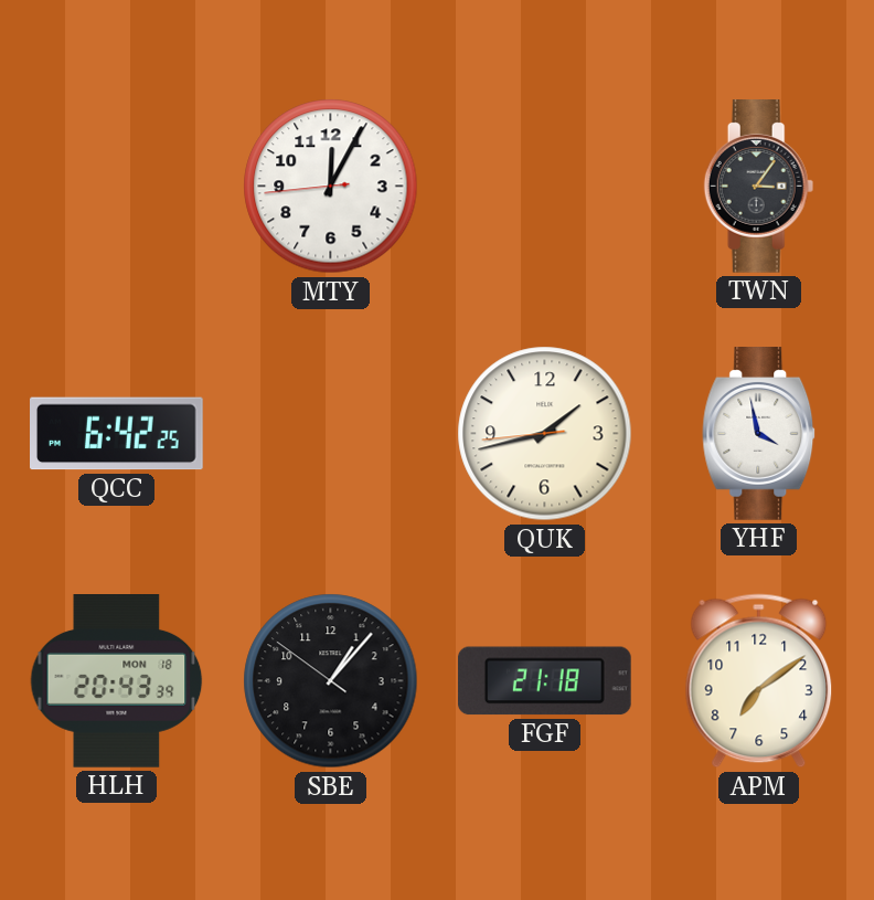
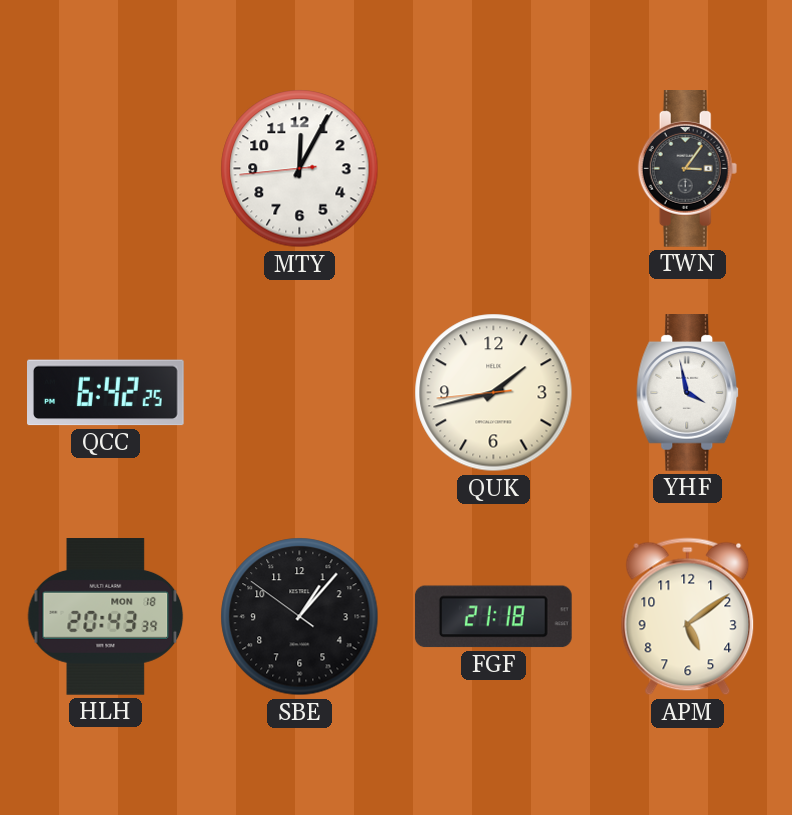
APM: 7:09 -> 5:09
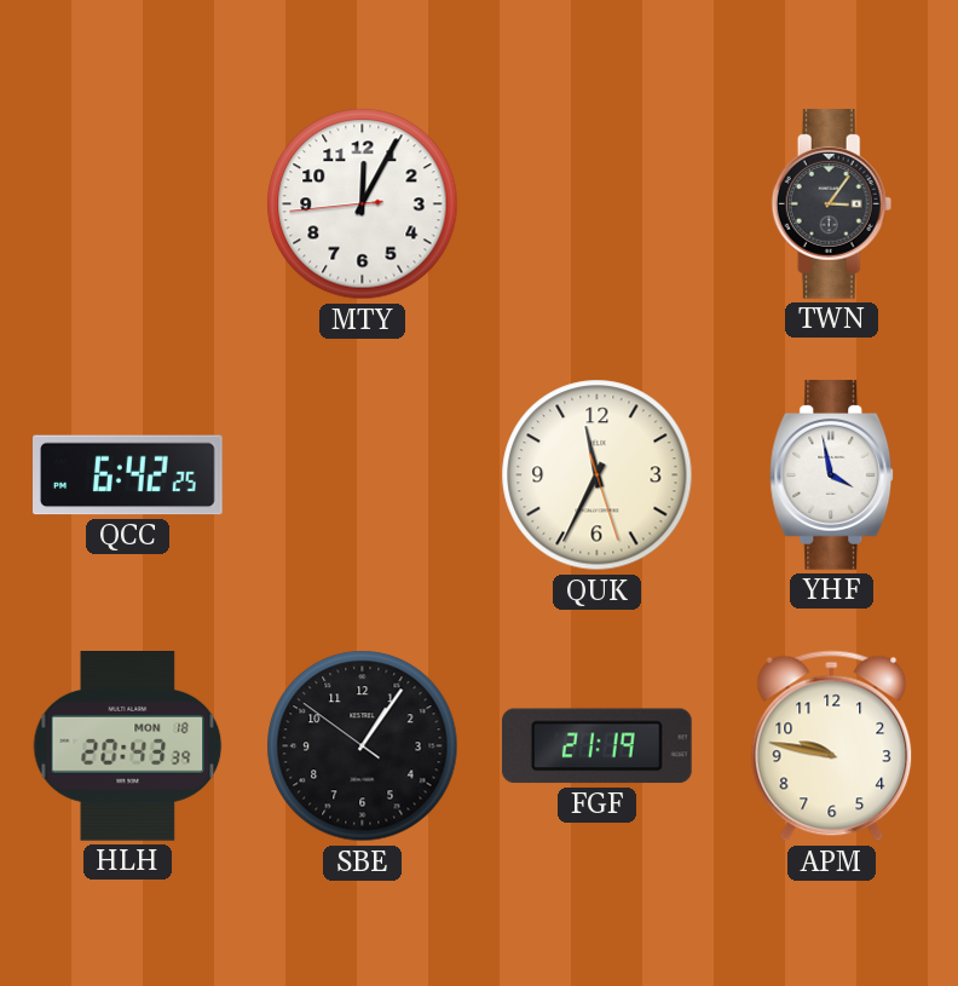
QUK: 1:42 -> 11:34
SBE: 1:06 -> 1:05
FGF: 21:18 -> 21:19
APM: 5:09 -> 9:47
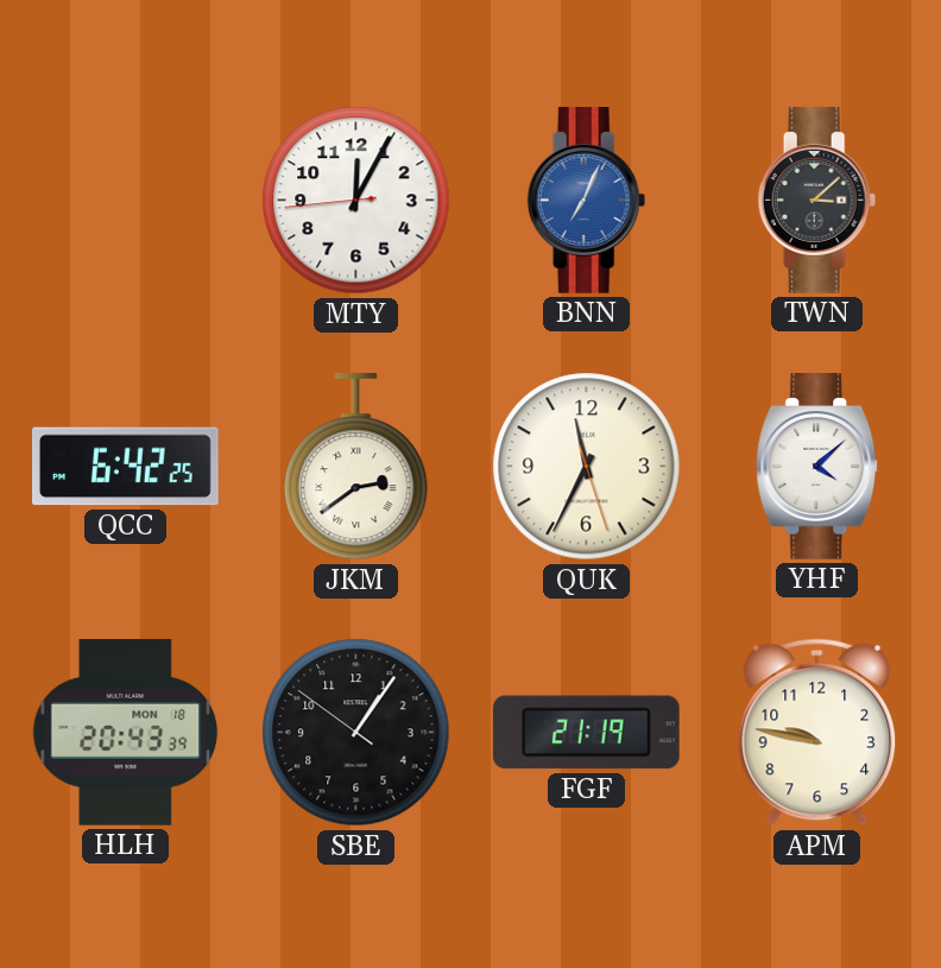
BNN: none -> 7:04
TWN: 3:06 -> 3:08
JKM: none -> 2:39
YHF: 3:58 -> 4:08
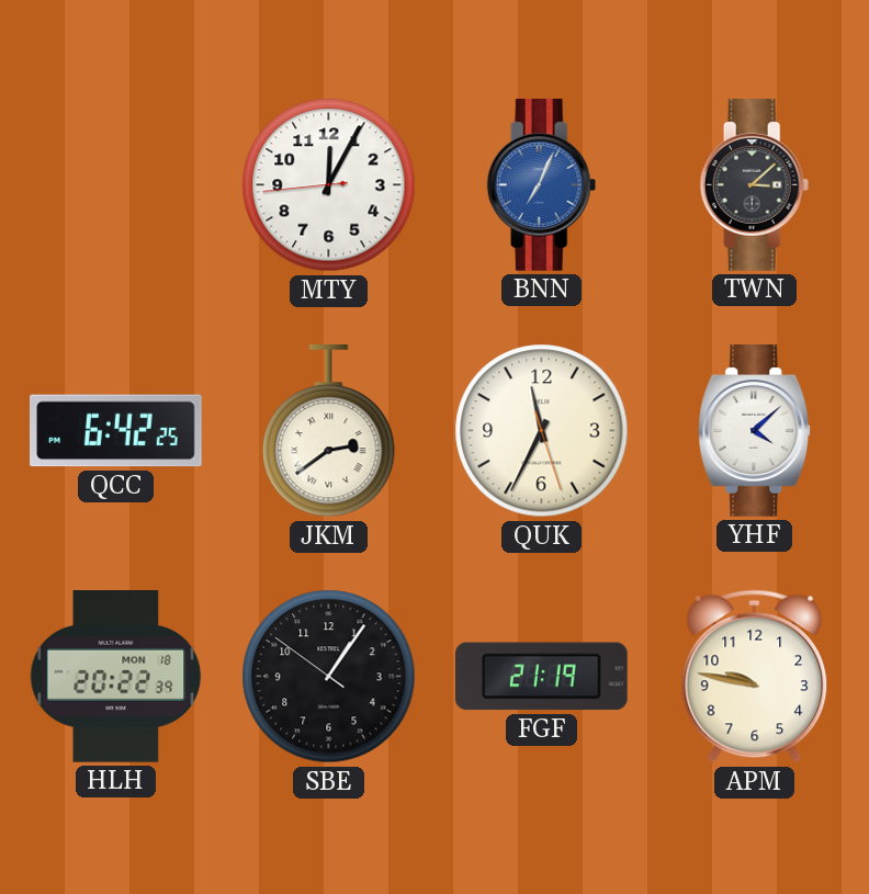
HLH: 20:43 -> 20:22
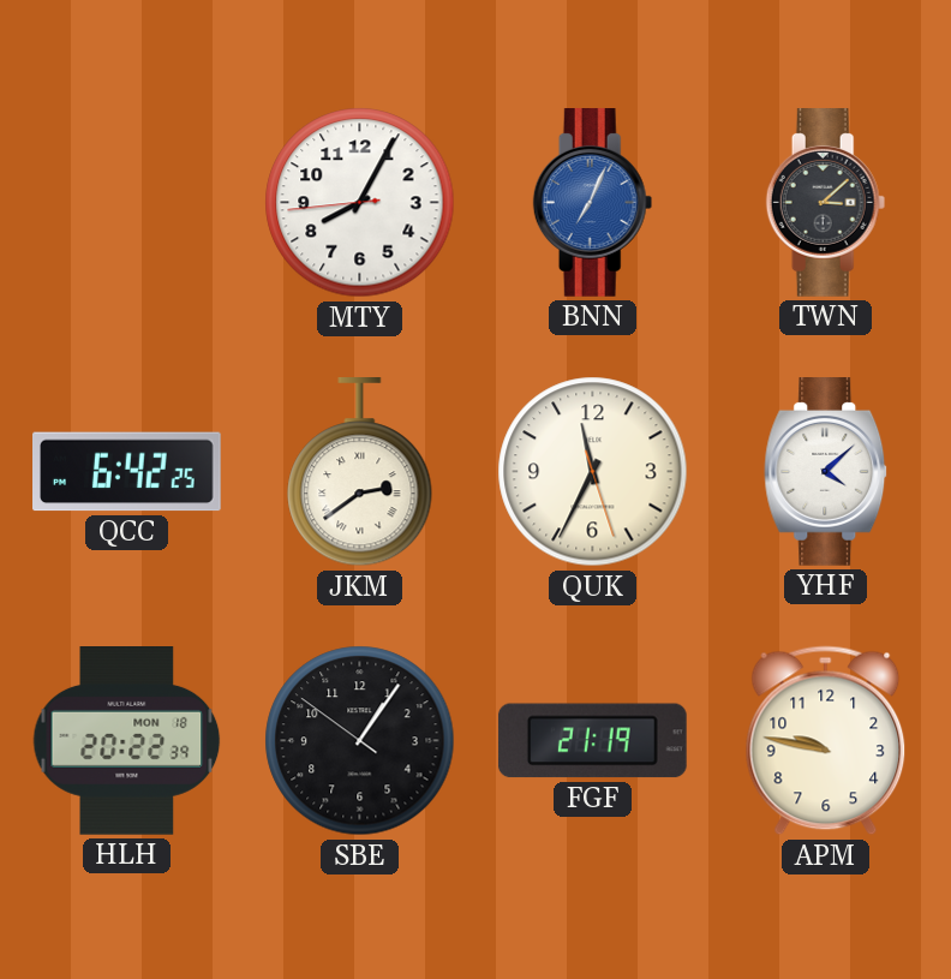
MTY: 12:04 -> 8:04
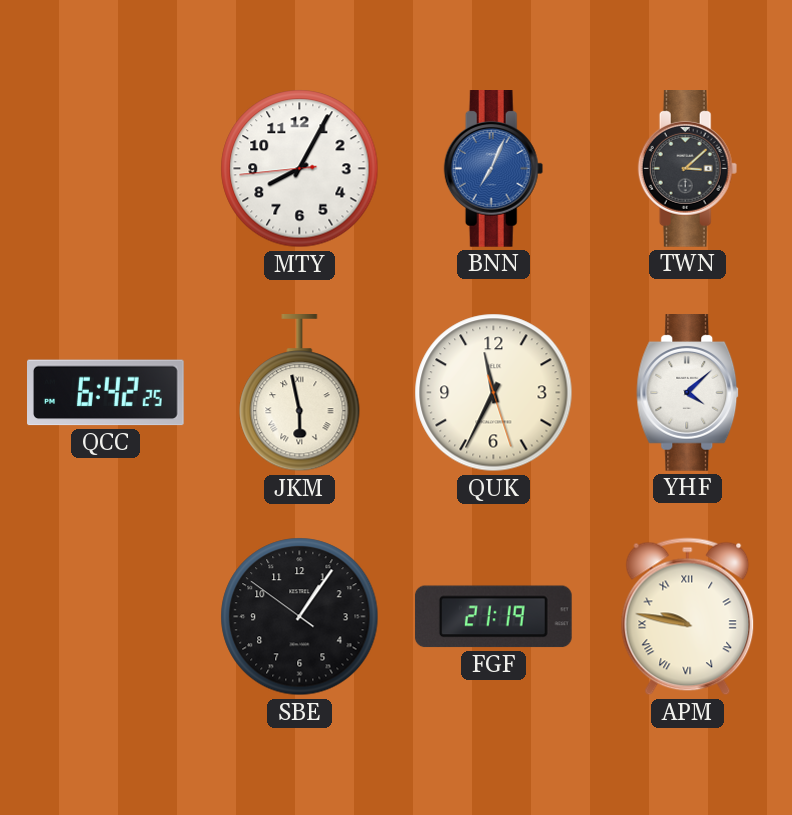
JKM: 2:39 -> 5:58
HLH: 20:22 -> none
APM numerals: Arabic -> Roman
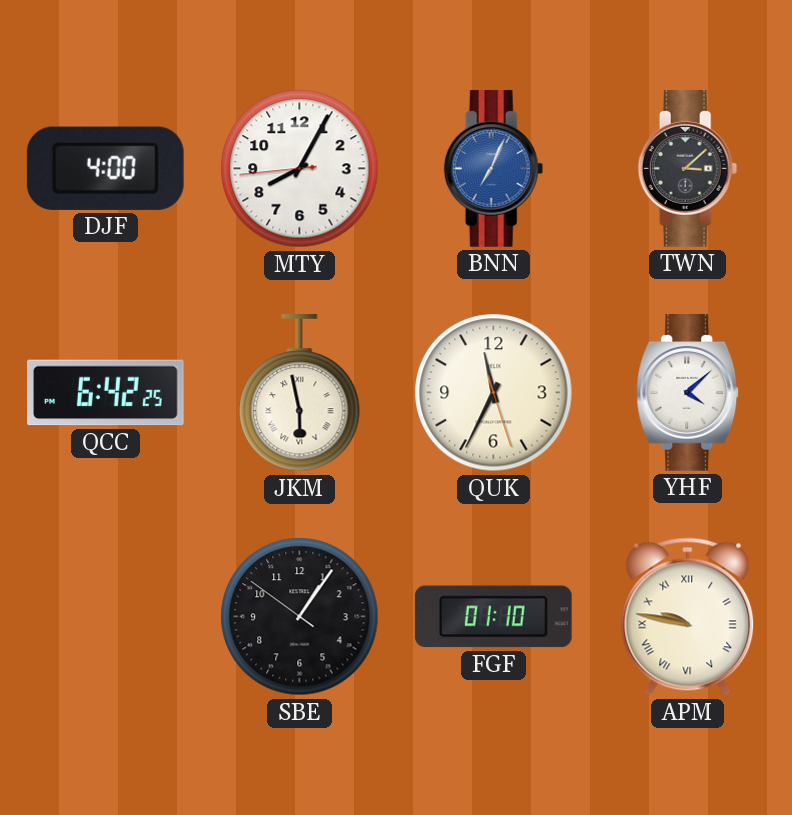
DJF: none -> 4:00
FGF: 21:19 -> 01:10
